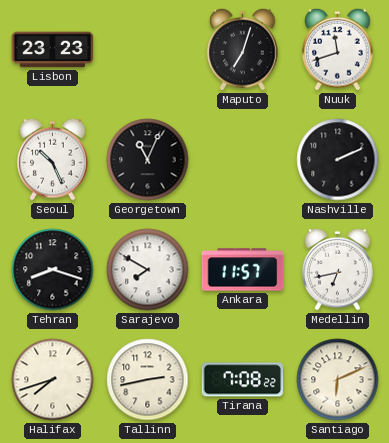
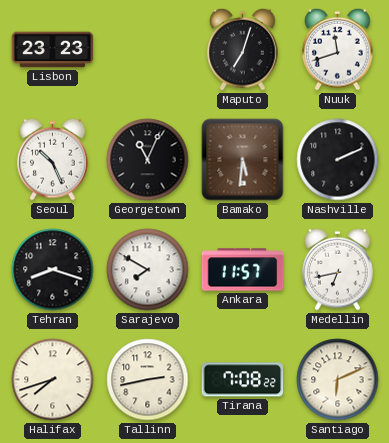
Bamako: none -> 5:31
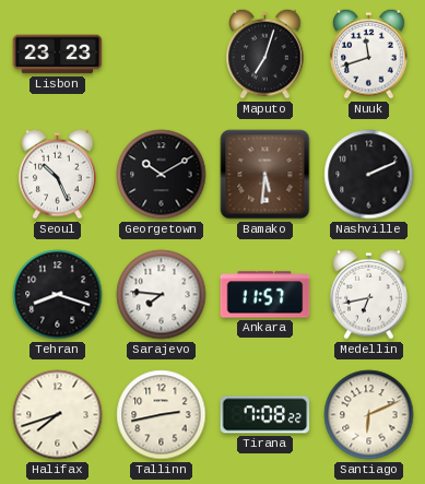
Georgetown: 11:04 -> 10:10
Sarajevo: 7:50 -> 7:46
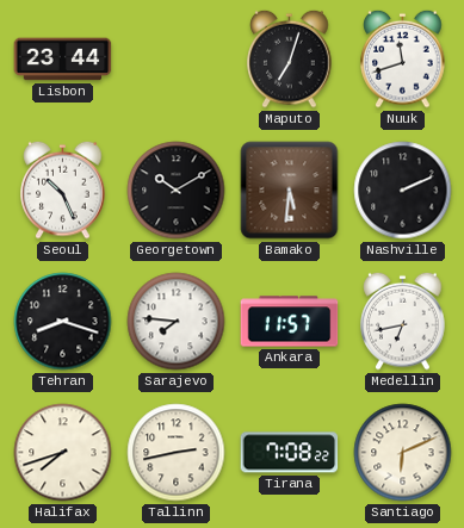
Lisbon: 23:23 -> 23:44
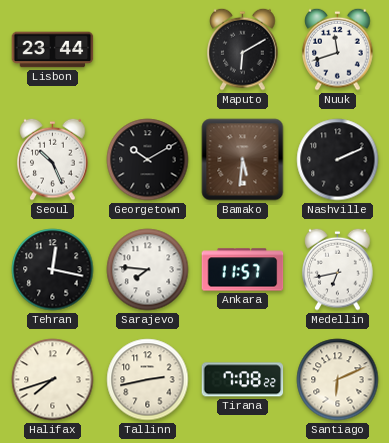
Maputo: 7:03 -> 6:10
Tehran: 8:18 -> 12:17
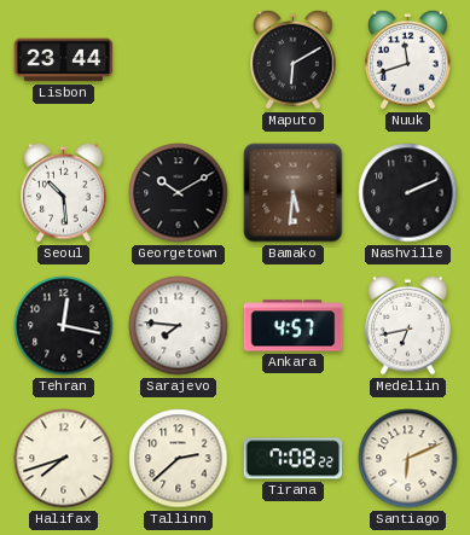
Seoul: 10:26 -> 10:29
Ankara: 11:57 -> 4:57
Tallinn: 2:43 -> 2:38
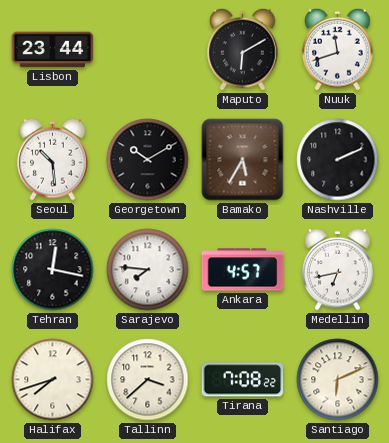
Bamako: 5:31 -> 5:35
Tallinn: 2:38 -> 3:38
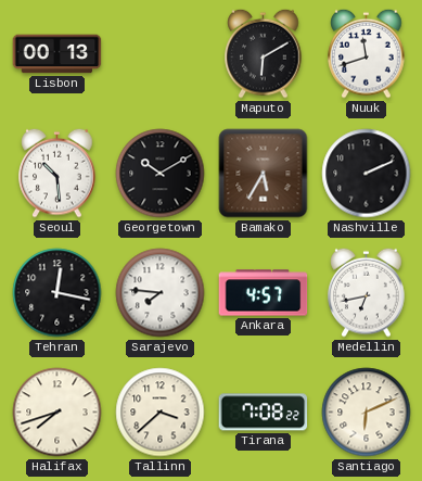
Lisbon: 23:44 -> 00:13
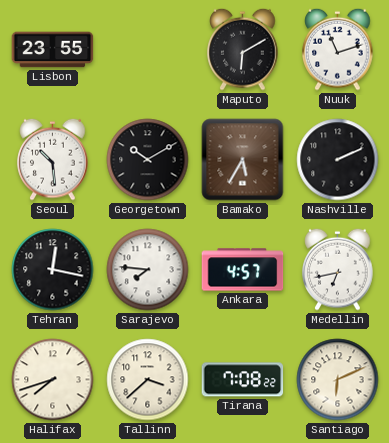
Lisbon: 00:13 -> 23:55
Nuuk: 11:42 -> 11:12
